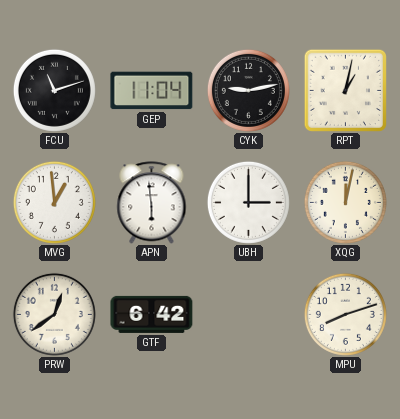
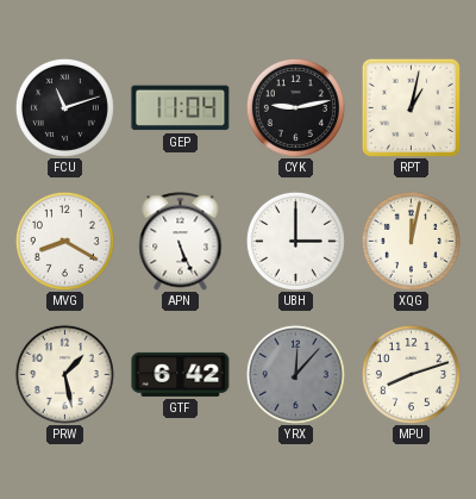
MVG: 12:59 -> 8:20
APN: 5:59 -> 5:26
PRW: 12:39 -> 1:28
YRX: none -> 12:07
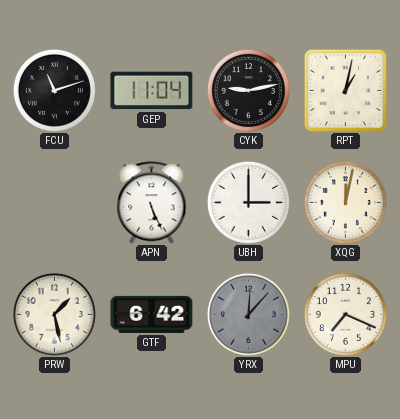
MVG: 8:20 -> none
MPU: 8:12 -> 7:19
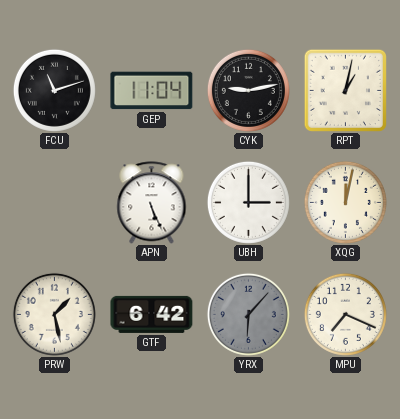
YRX: 12:07 -> 6:07
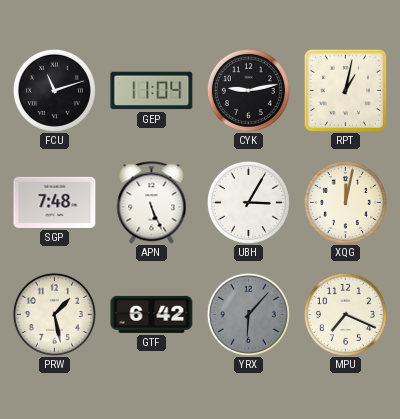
SGP: none -> 7:48
UBH: 3:00 -> 3:05
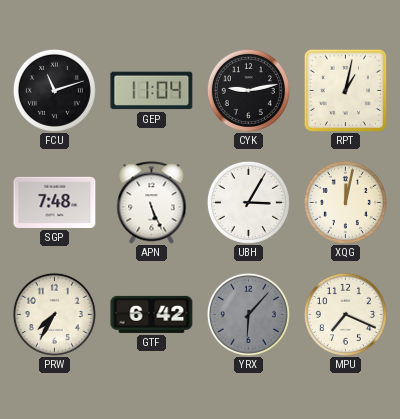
PRW: 1:28 -> 7:35
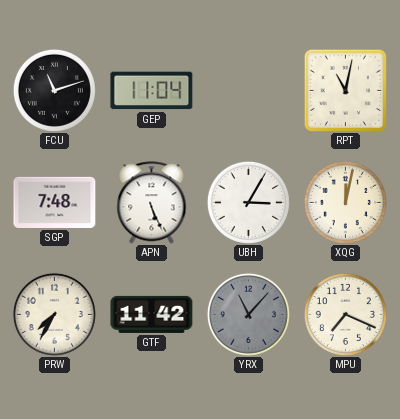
CYK: 9:13 -> none
RPT: 1:02 -> 11:02
GTF: 6:42 -> 11:42
YRX: 6:07 -> 11:07
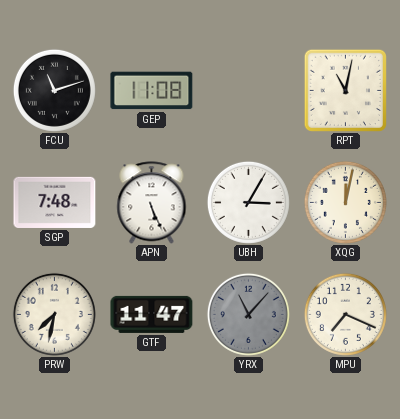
GEP: 11:04 -> 11:08
PRW: 7:35 -> 7:32
GTF: 11:42 -> 11:47
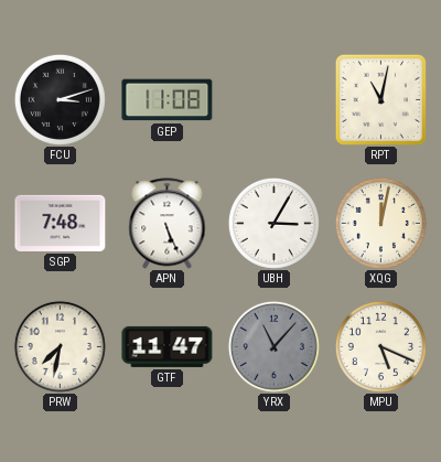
FCU: 11:12 -> 3:12
MPU: 7:19 -> 5:19
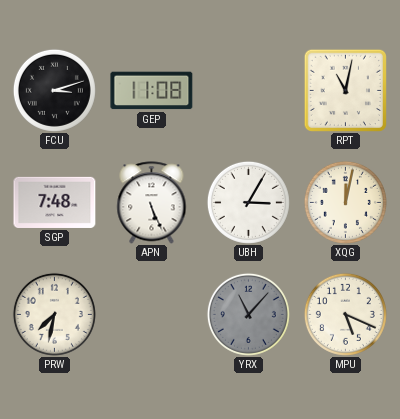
GTF: 11:47 -> none
